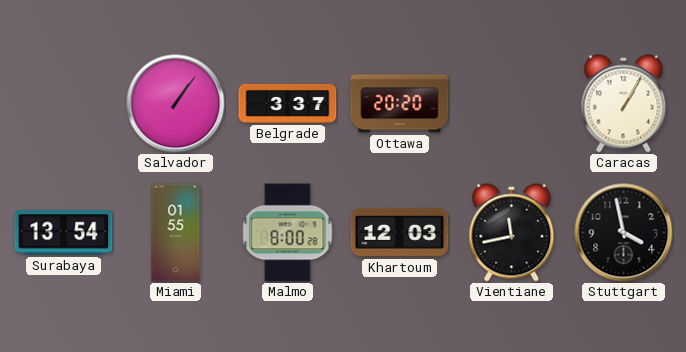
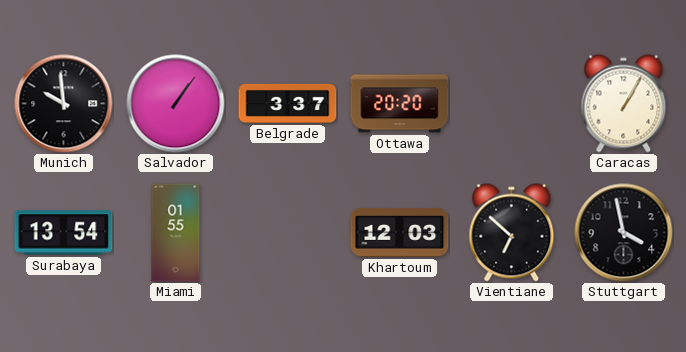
Munich: none -> 9:59
Malmo: 8:00 -> none
Vientiane: 11:43 -> 6:52
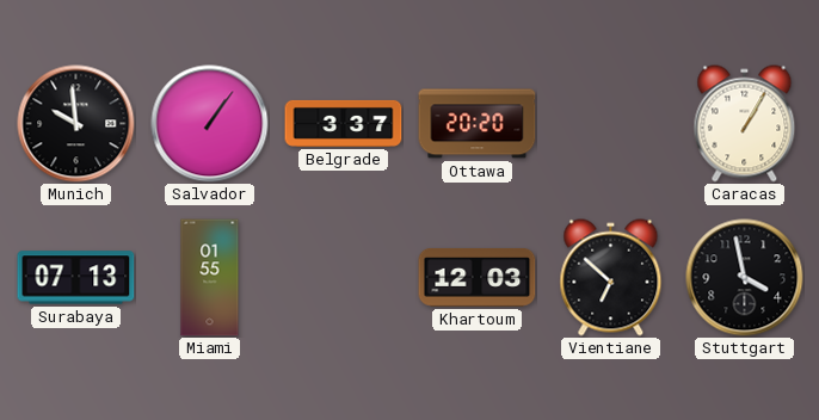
Surabaya: 13:54 -> 07:13
